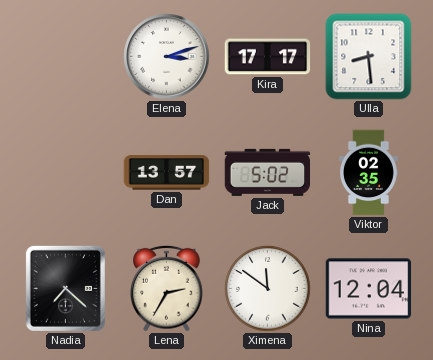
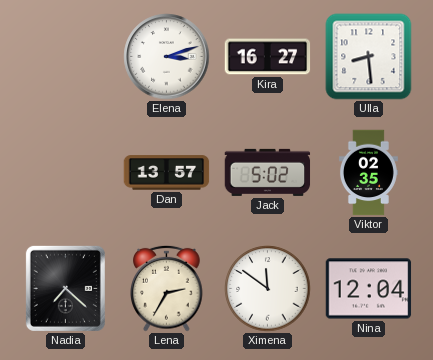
Kira: 17:17 -> 16:27
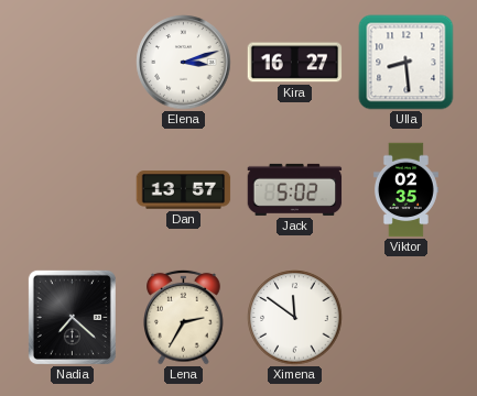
Nina: 12:04 -> none
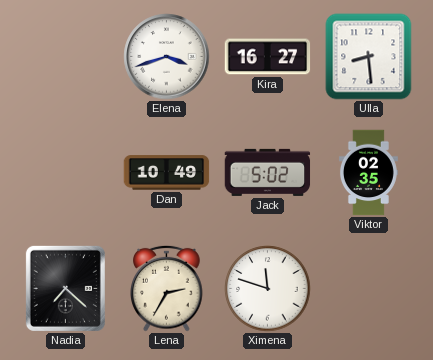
Elena: 3:12 -> 3:42
Dan: 13:57 -> 10:49
Ximena: 11:51 -> 11:48
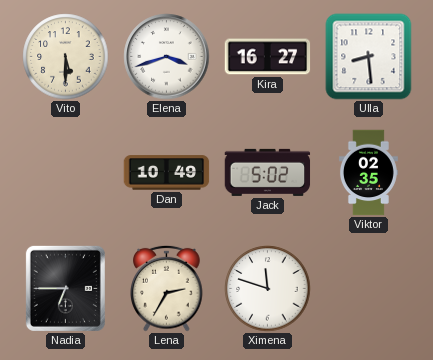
Vito: none -> 5:30
Nadia: 7:22 -> 6:45
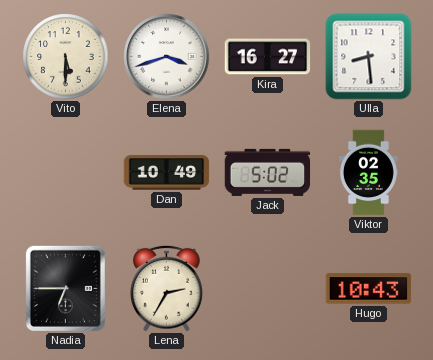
Ximena: 11:48 -> none
Hugo: none -> 10:43
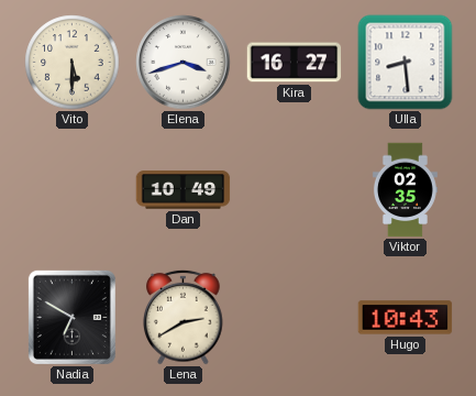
Jack: 5:02 -> none
Nadia: 6:45 -> 6:50
Lena: 2:35 -> 2:40
